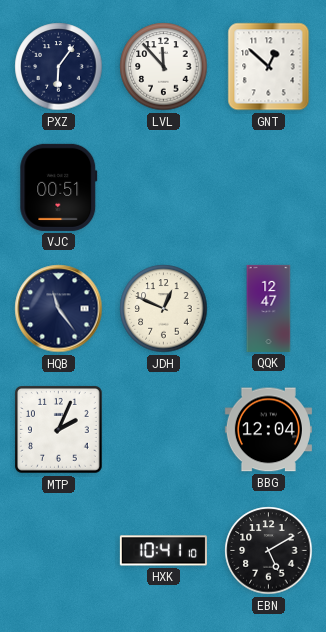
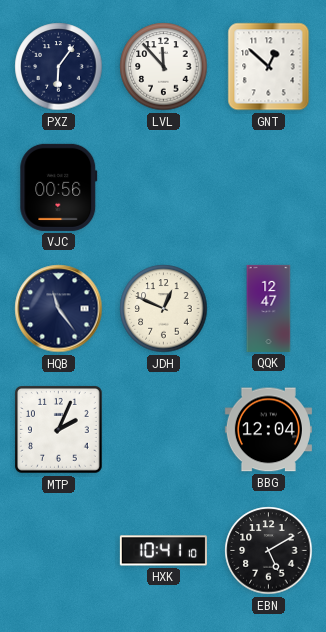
VJC: 00:51 -> 00:56
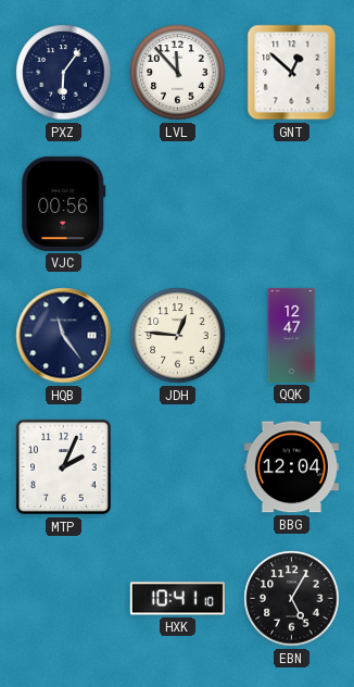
JDH: 12:49 -> 12:46
EBN: 5:10 -> 5:05
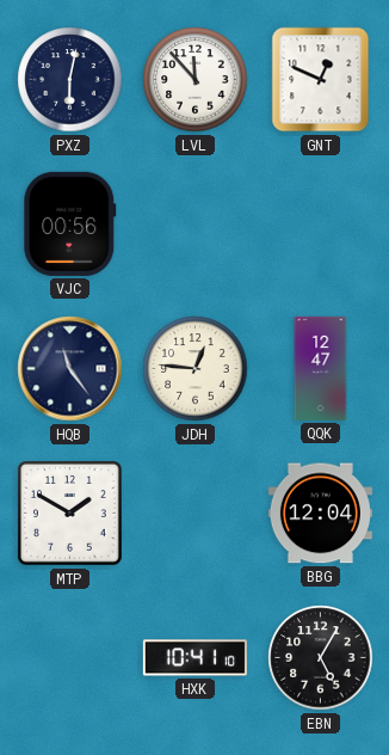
PXZ: 6:06 -> 6:02
GNT: 12:52 -> 12:49
MTP: 2:04 -> 1:50
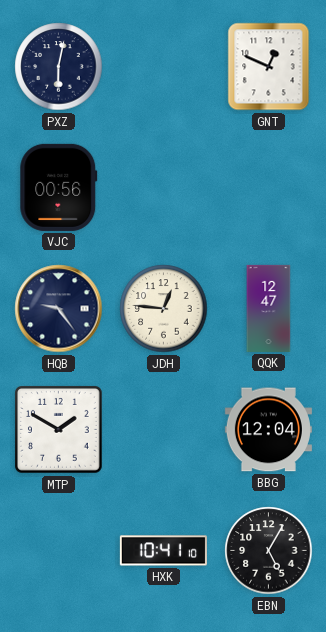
LVL: 11:53 -> none
HQB: 11:24 -> 9:24
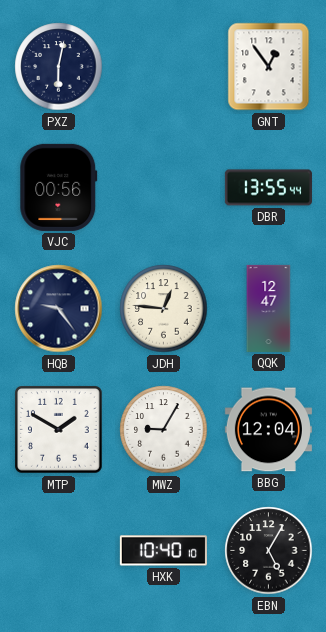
GNT: 12:49 -> 12:54
DBR: none -> 13:55
MWZ: none -> 9:05
HXK: 10:41 -> 10:40
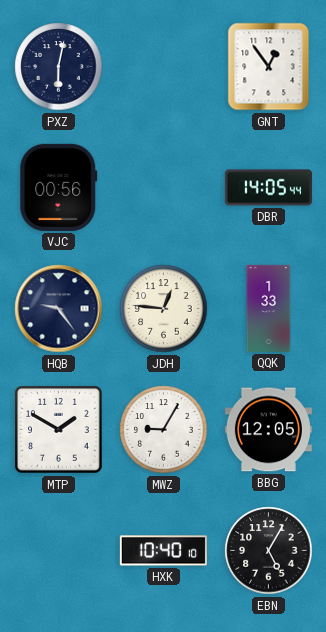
DBR: 13:55 -> 14:05
QQK: 12:47 -> 1:33
BBG: 12:04 -> 12:05
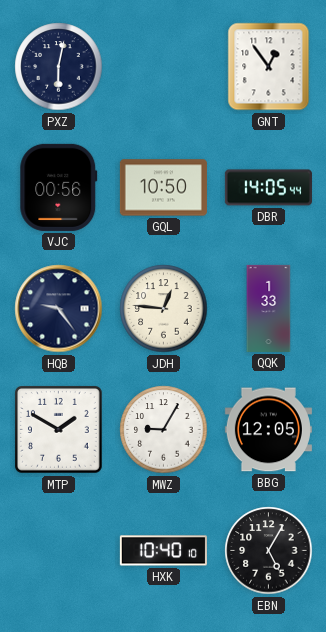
GQL: none -> 10:50
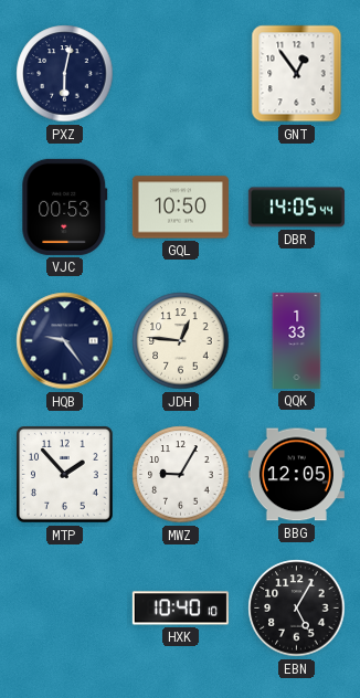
VJC: 00:56 -> 00:53
MTP: 1:50 -> 1:53
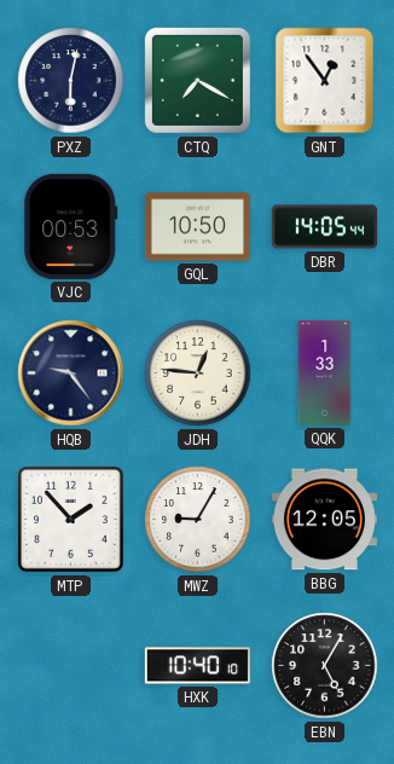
CTQ: none -> 7:20
